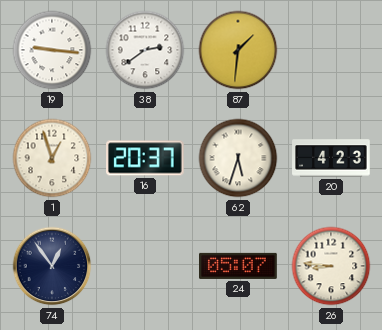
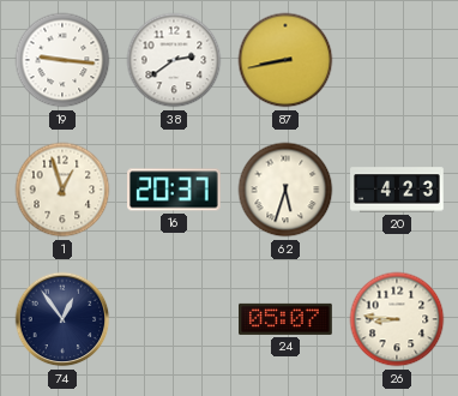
87: 1:31 -> 8:43
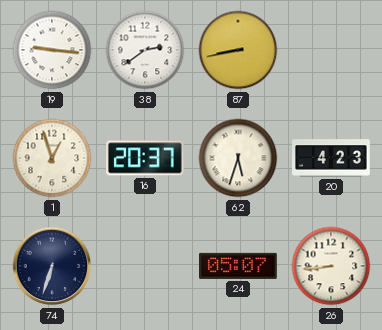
74: 12:54 -> 6:33
26: 8:46 -> 8:44
